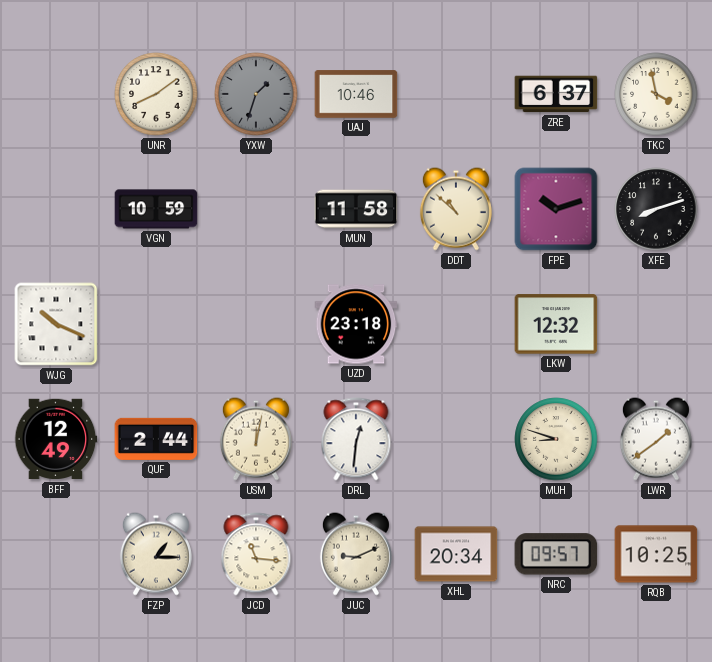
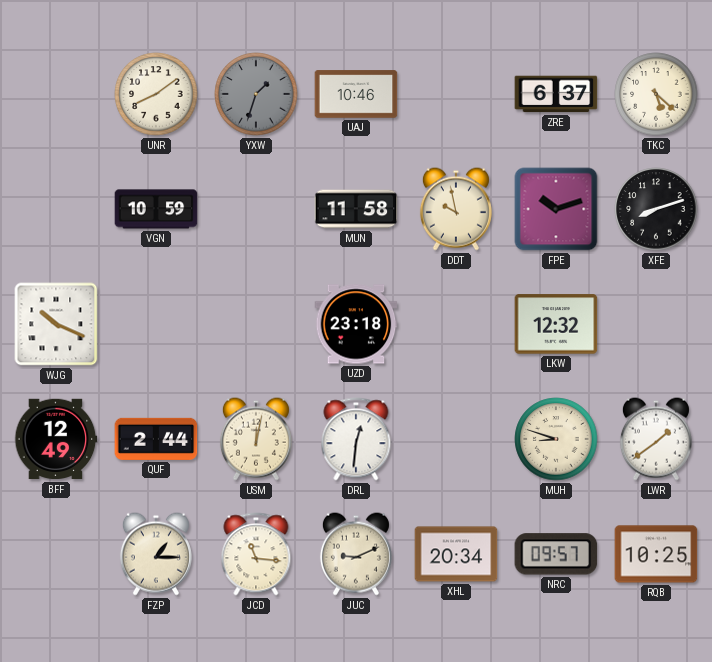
TKC: 3:58 -> 5:22
DDT: 10:52 -> 9:58
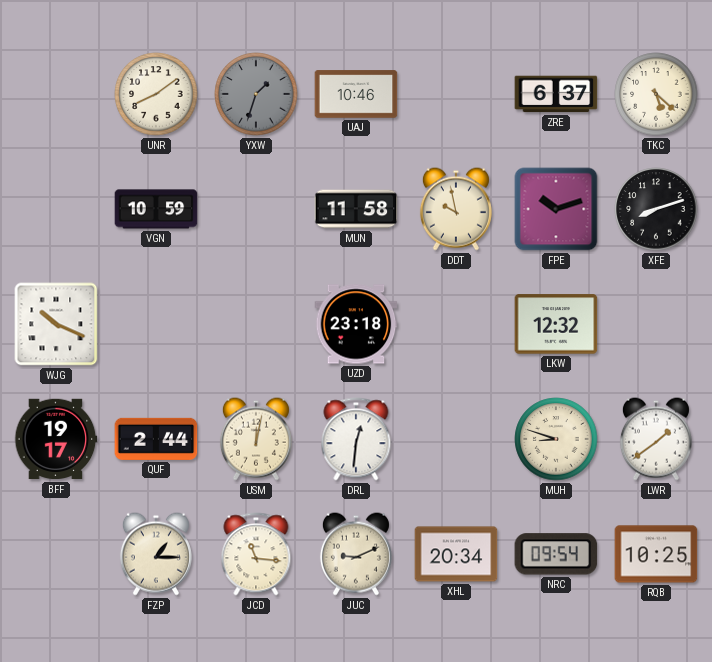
BFF: 12:49 -> 19:17
NRC: 09:57 -> 09:54
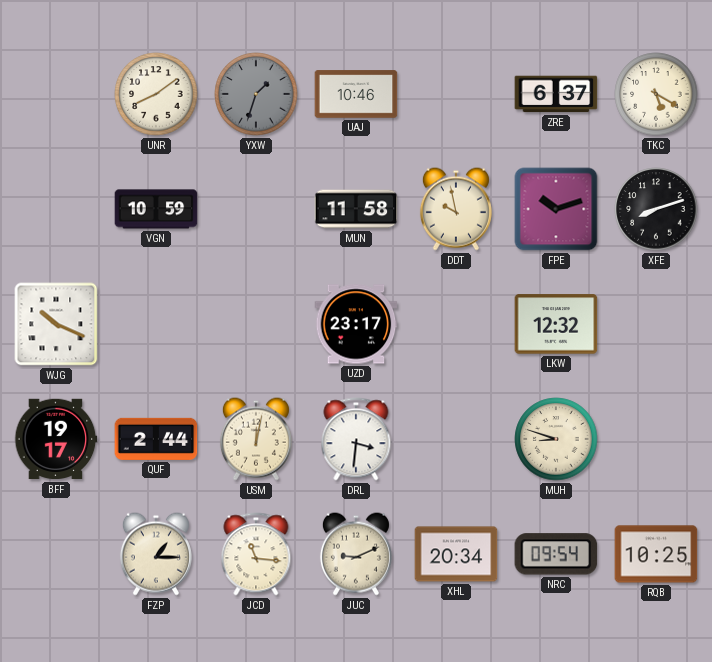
TKC: 5:22 -> 5:20
UZD: 23:18 -> 23:17
DRL: 12:31 -> 3:31
LWR: 1:39 -> none
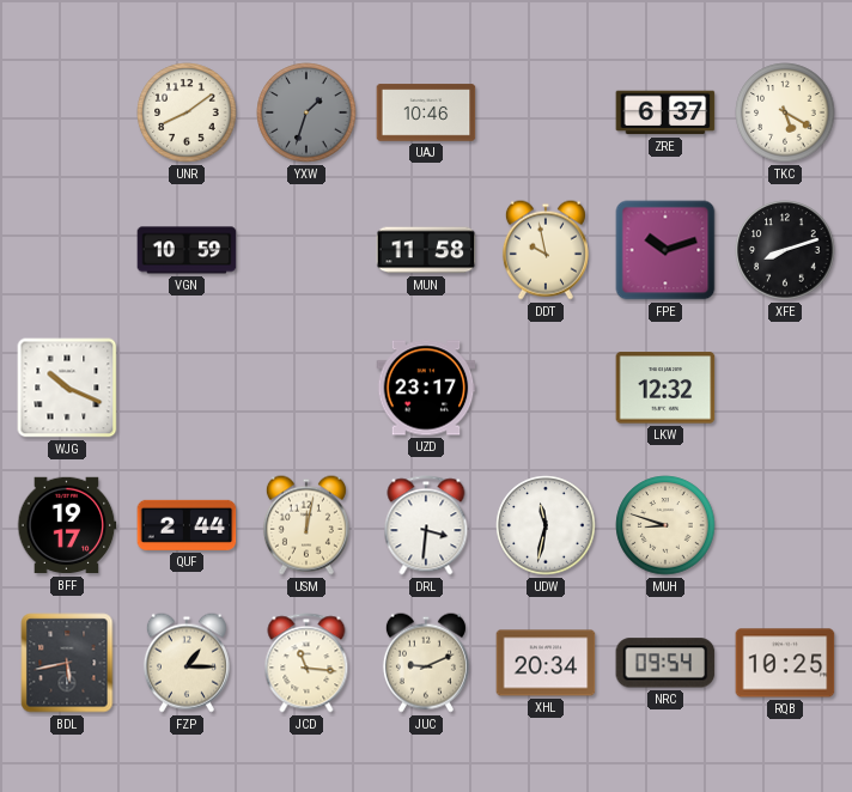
UDW: none -> 11:32
BDL: none -> 5:43
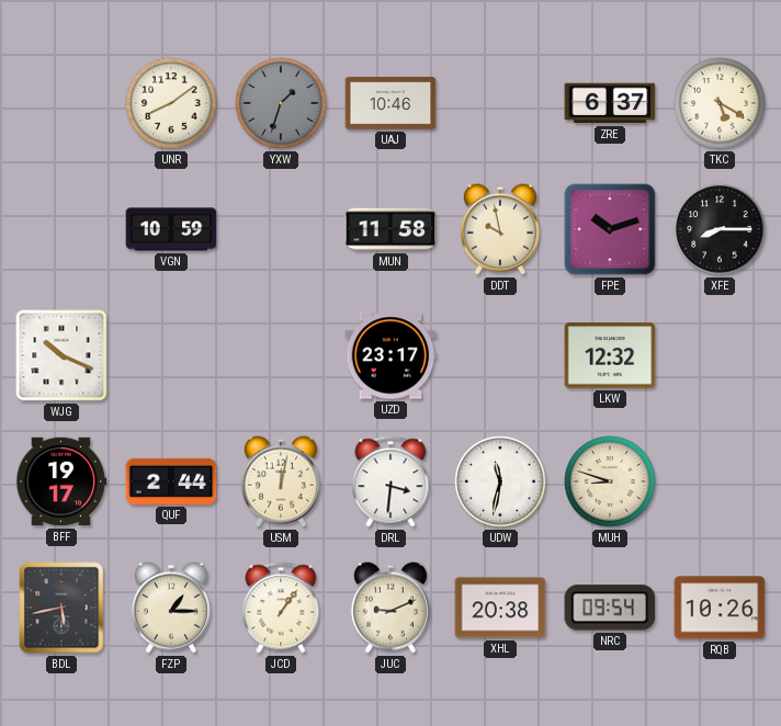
XFE: 8:12 -> 8:15
JCD: 11:16 -> 1:06
XHL: 20:34 -> 20:38
RQB: 10:25 -> 10:26
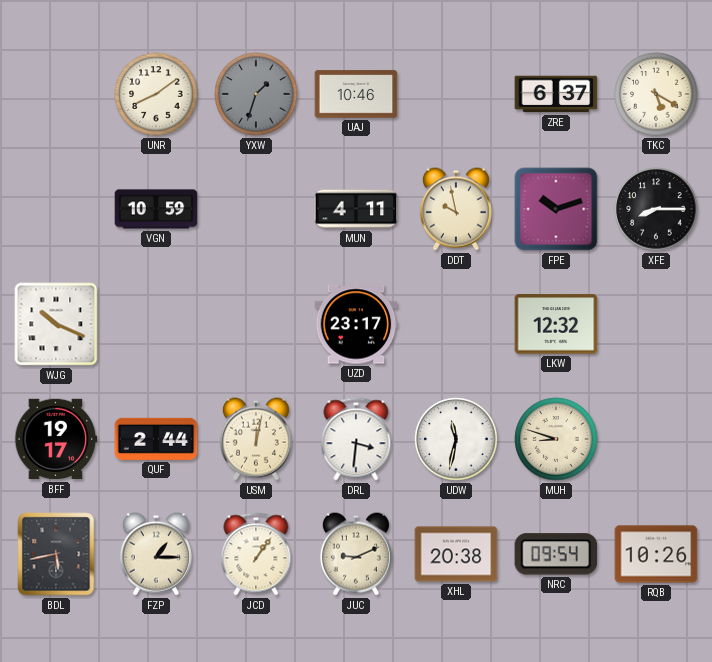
MUN: 11:58 -> 4:11
